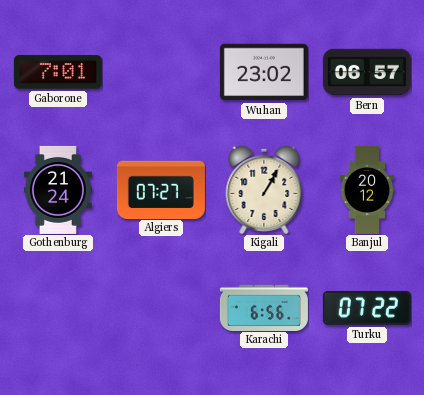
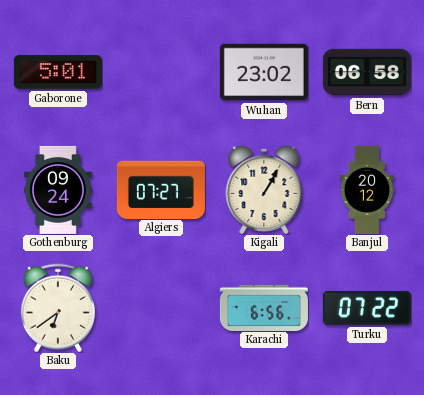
Gaborone: 7:01 -> 5:01
Bern: 06:57 -> 06:58
Gothenburg: 21:24 -> 09:24
Baku: none -> 6:39
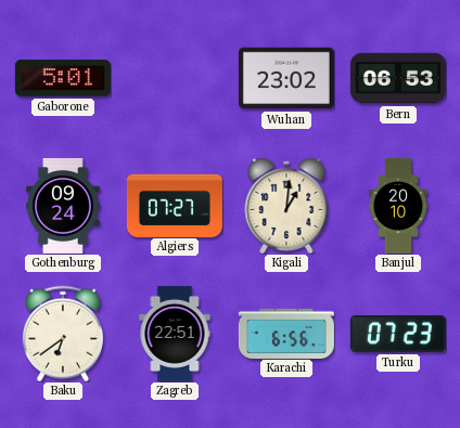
Bern: 06:58 -> 06:53
Kigali: 1:05 -> 1:01
Banjul: 20:12 -> 20:10
Zagreb: none -> 22:51
Turku: 07:22 -> 07:23
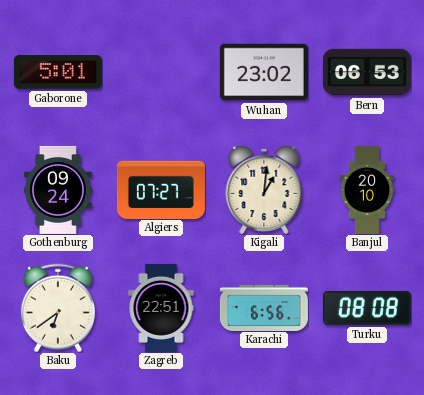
Turku: 07:23 -> 08:08
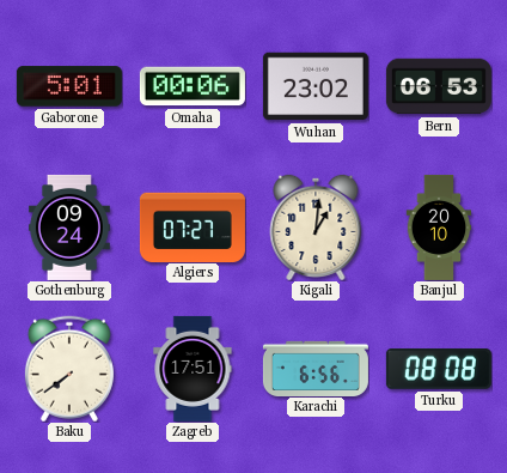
Omaha: none -> 00:06
Baku: 6:39 -> 7:39
Zagreb: 22:51 -> 17:51
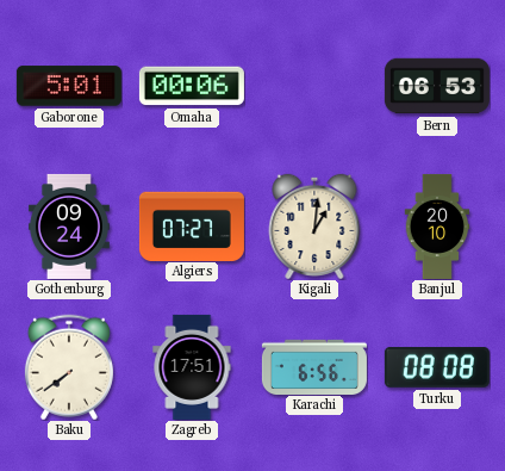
Wuhan: 23:02 -> none
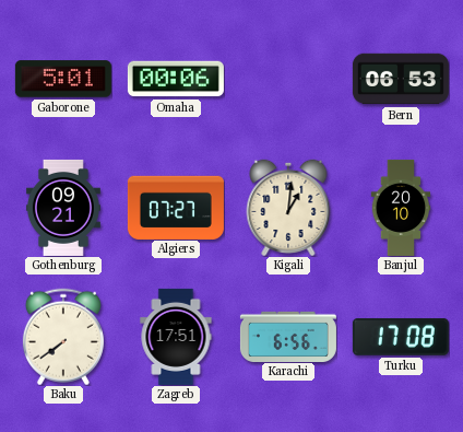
Gothenburg: 09:24 -> 09:21
Turku: 08:08 -> 17:08
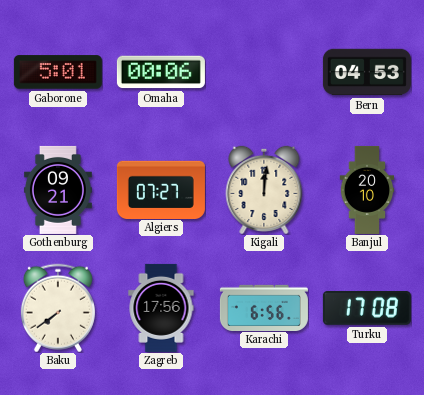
Bern: 06:53 -> 04:53
Kigali: 1:01 -> 12:01
Zagreb: 17:51 -> 17:56
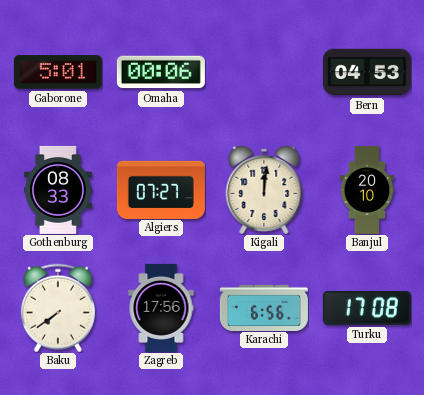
Gothenburg: 09:21 -> 08:33
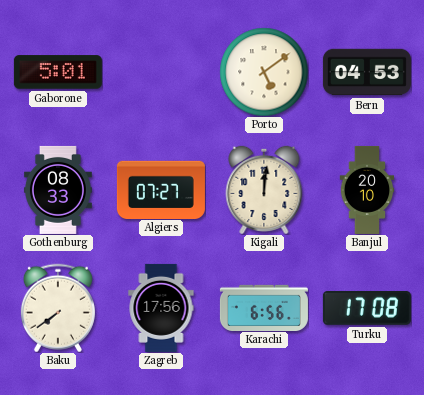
Omaha: 00:06 -> none
Porto: none -> 5:09
